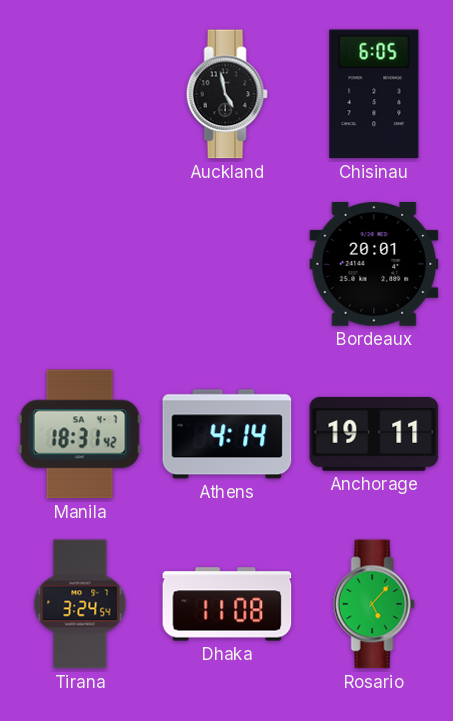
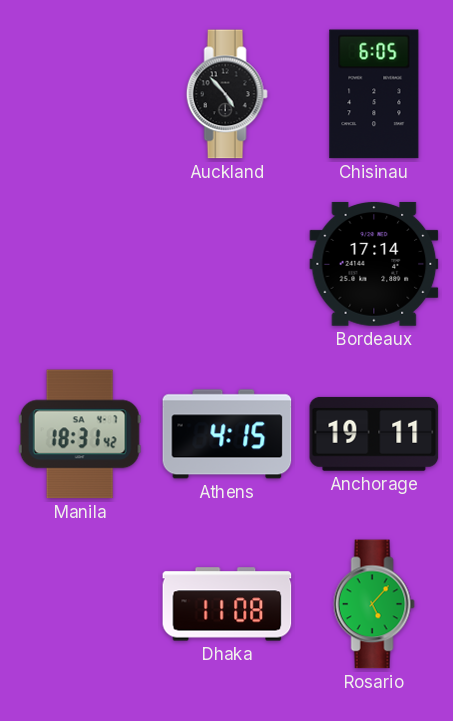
Auckland: 4:58 -> 4:53
Bordeaux: 20:01 -> 17:14
Athens: 4:14 -> 4:15
Tirana: 3:24 -> none
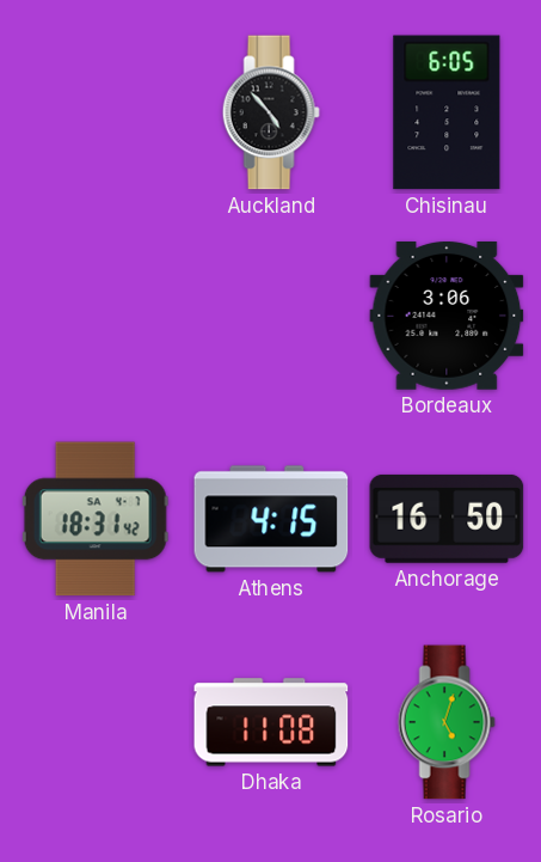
Bordeaux: 17:14 -> 3:06
Anchorage: 19:11 -> 16:50
Rosario: 5:07 -> 5:03
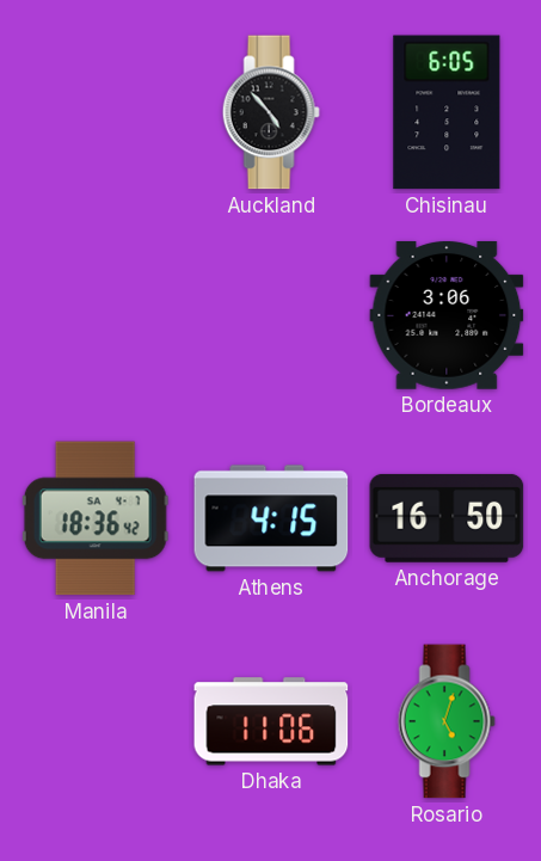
Manila: 18:31 -> 18:36
Dhaka: 11:08 -> 11:06
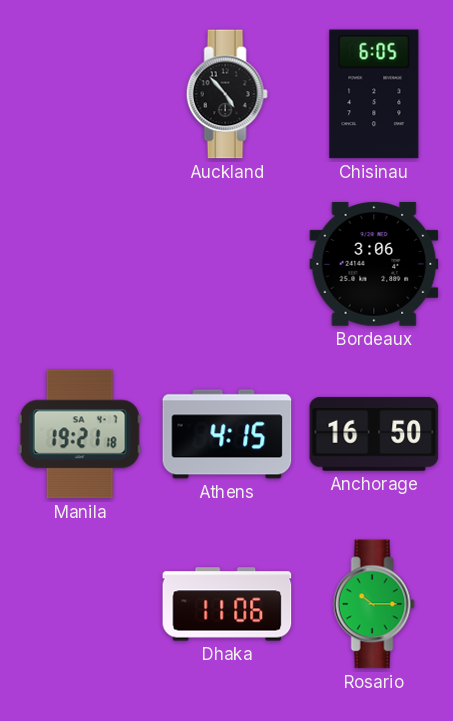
Manila: 18:36 -> 19:21
Rosario: 5:03 -> 10:15
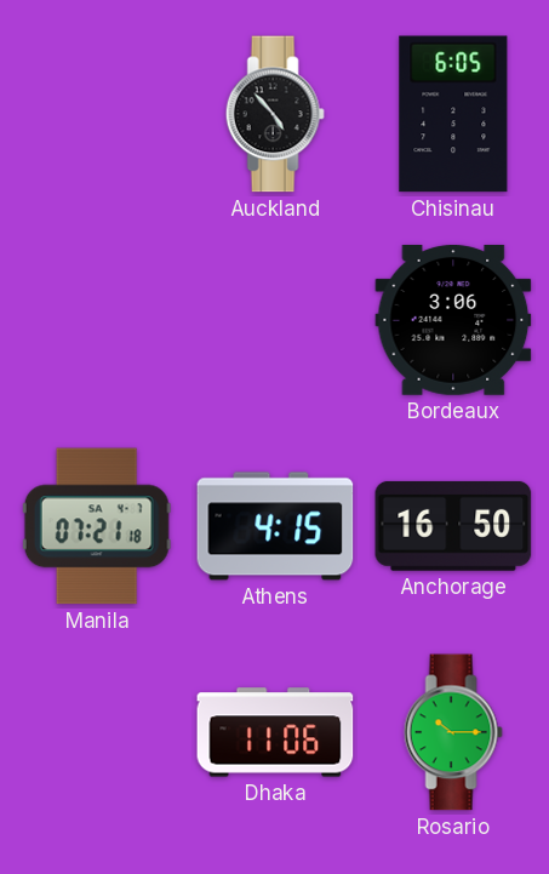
Manila: 19:21 -> 07:21
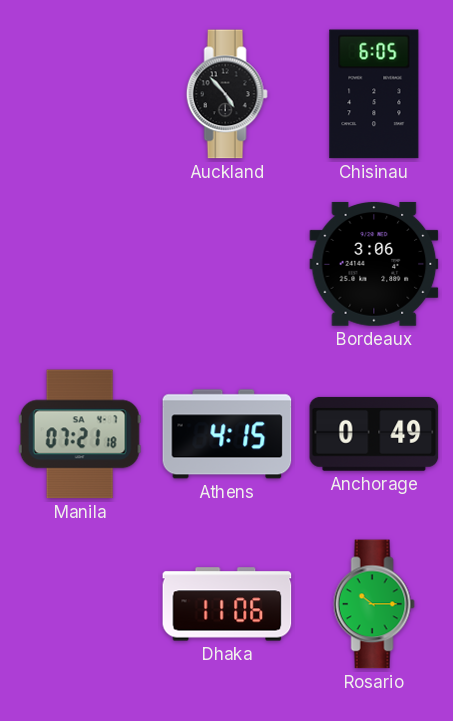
Anchorage: 16:50 -> 0:49
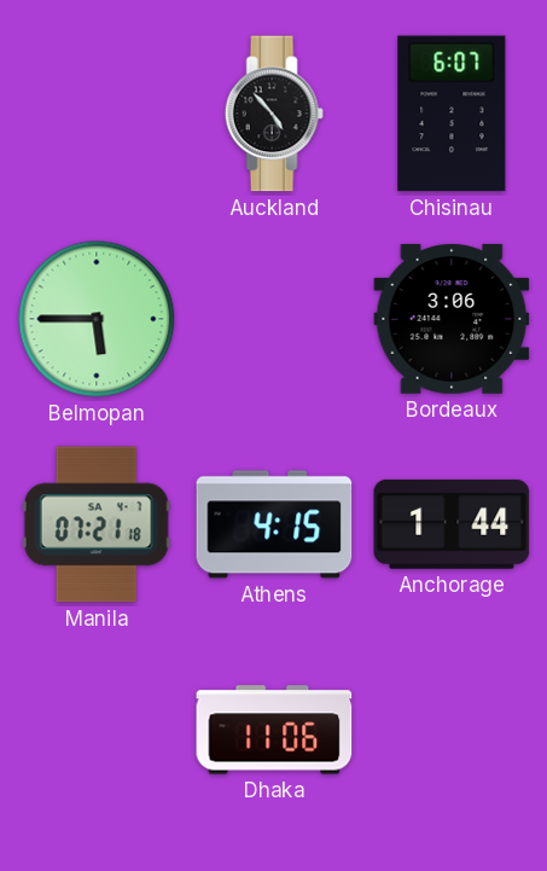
Chisinau: 6:05 -> 6:07
Belmopan: none -> 5:45
Anchorage: 0:49 -> 1:44
Rosario: 10:15 -> none
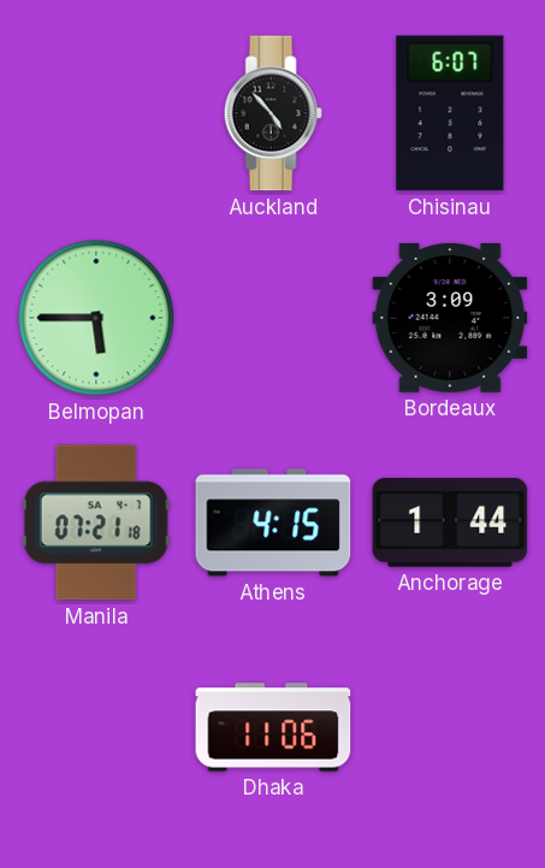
Bordeaux: 3:06 -> 3:09
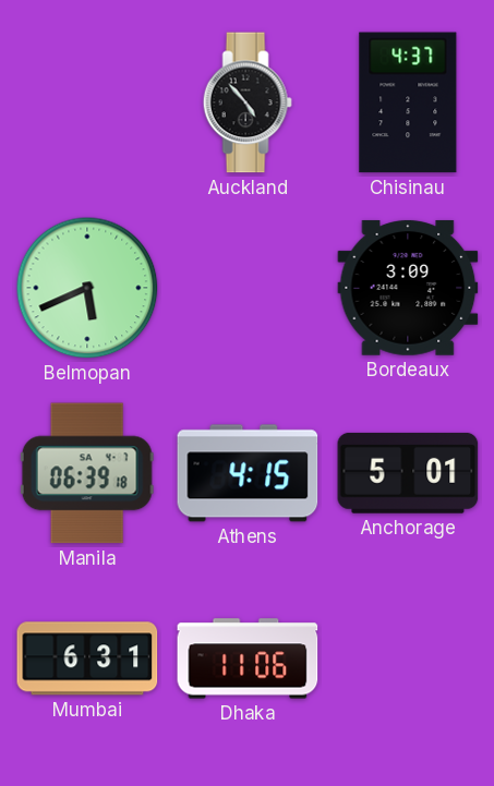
Chisinau: 6:07 -> 4:37
Belmopan: 5:45 -> 5:41
Manila: 07:21 -> 06:39
Anchorage: 1:44 -> 5:01
Mumbai: none -> 6:31
